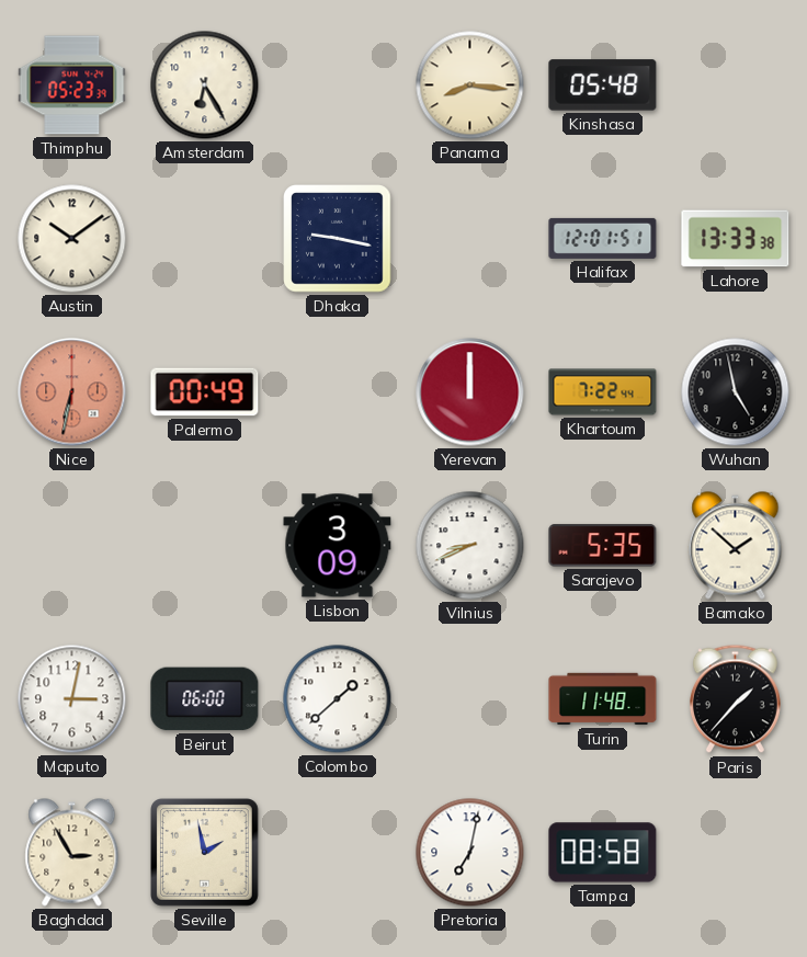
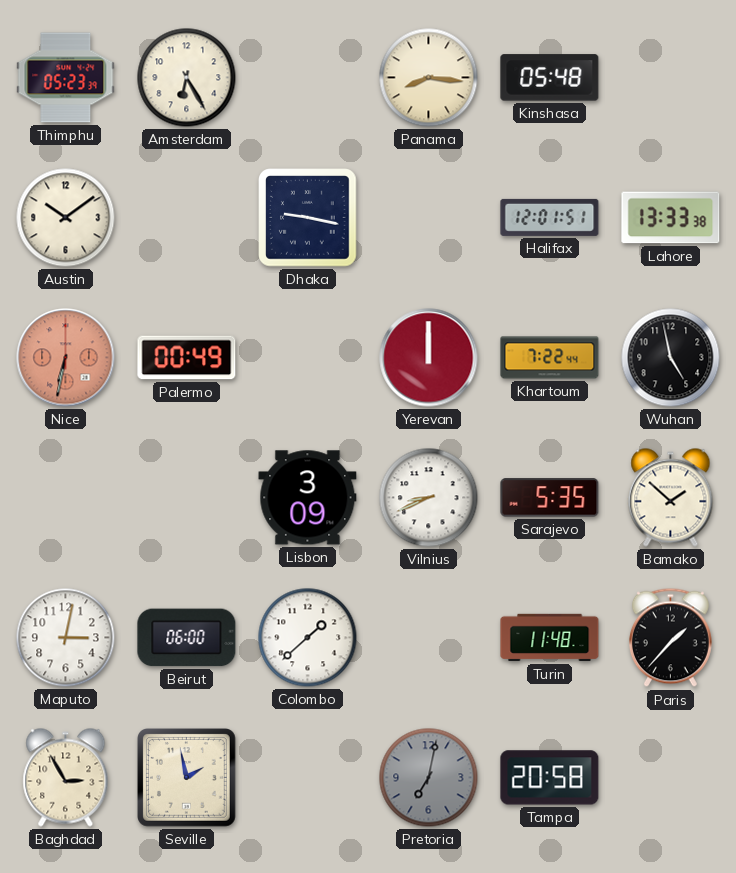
Pretoria dial: white -> grey
Tampa: 08:58 -> 20:58
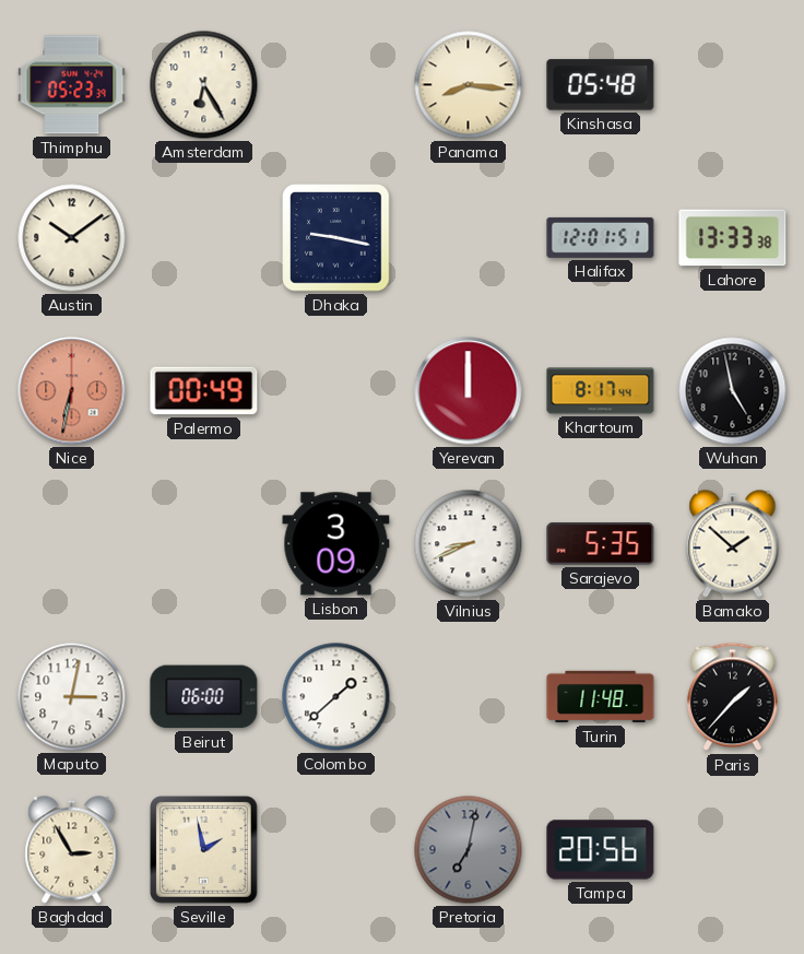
Khartoum: 7:22 -> 8:17
Tampa: 20:58 -> 20:56
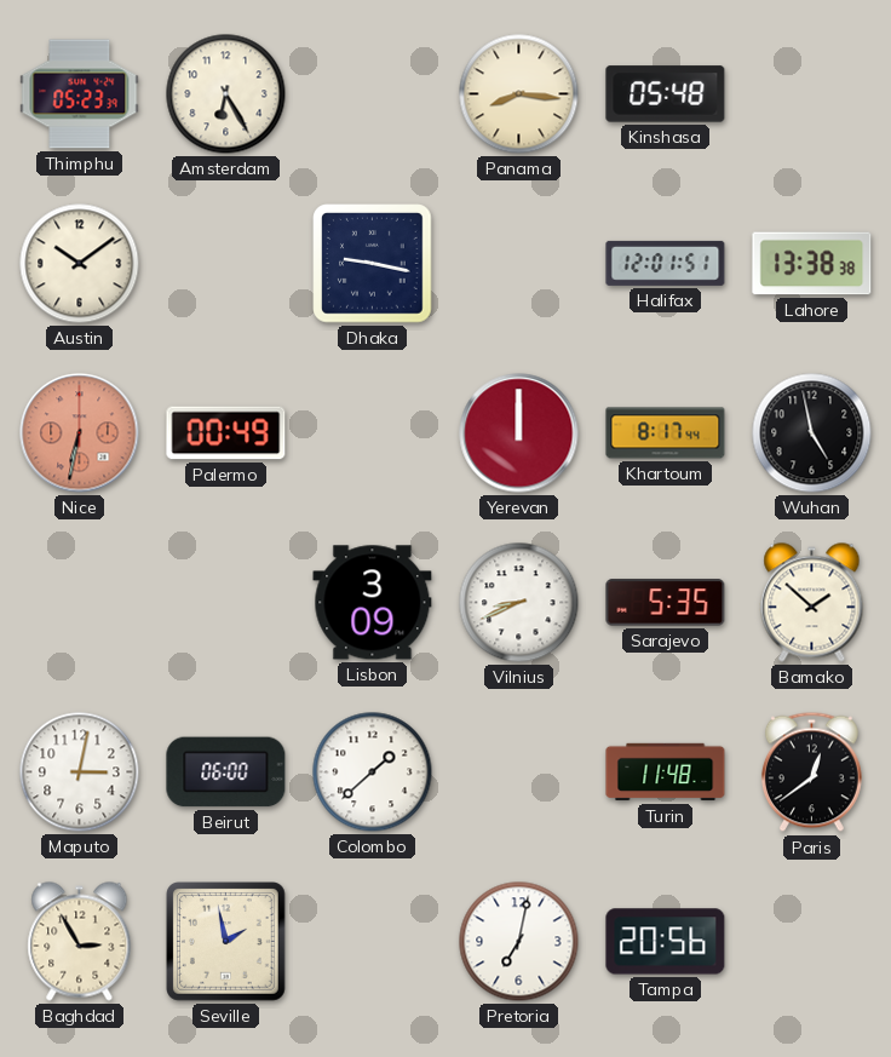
Lahore: 13:33 -> 13:38
Paris: 1:37 -> 12:39
Pretoria dial: grey -> white
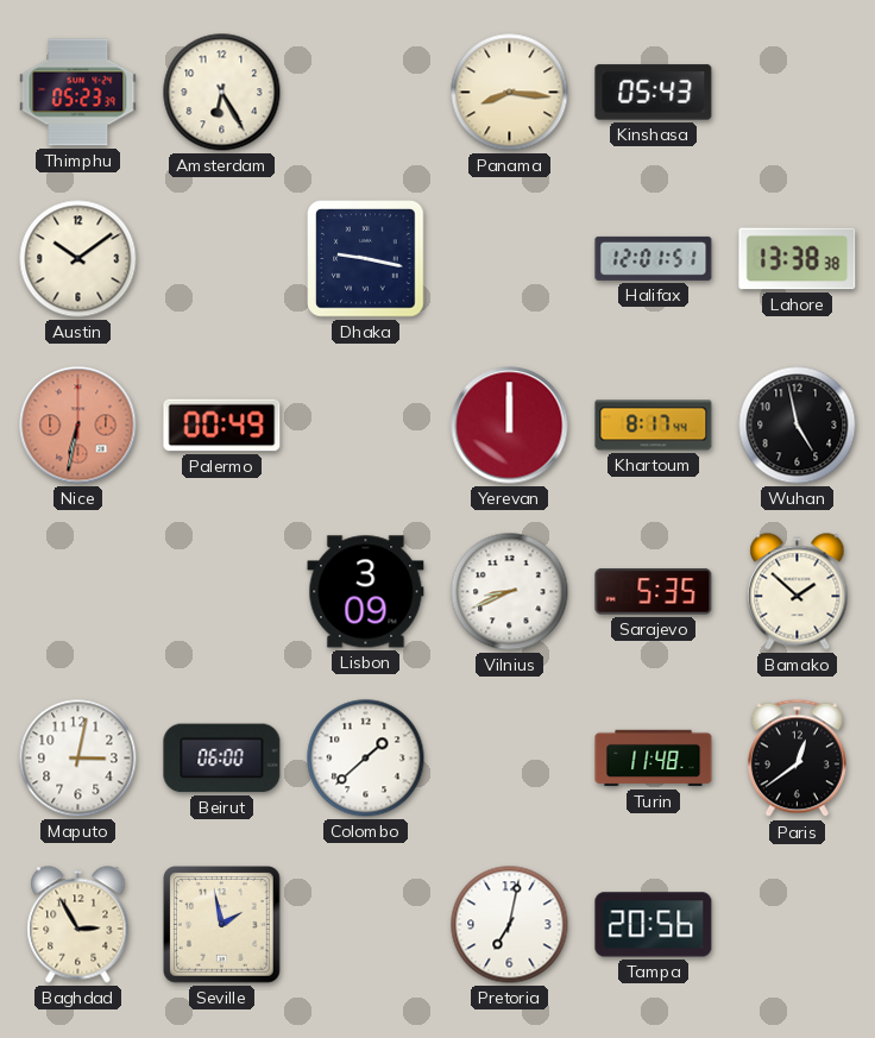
Kinshasa: 05:48 -> 05:43
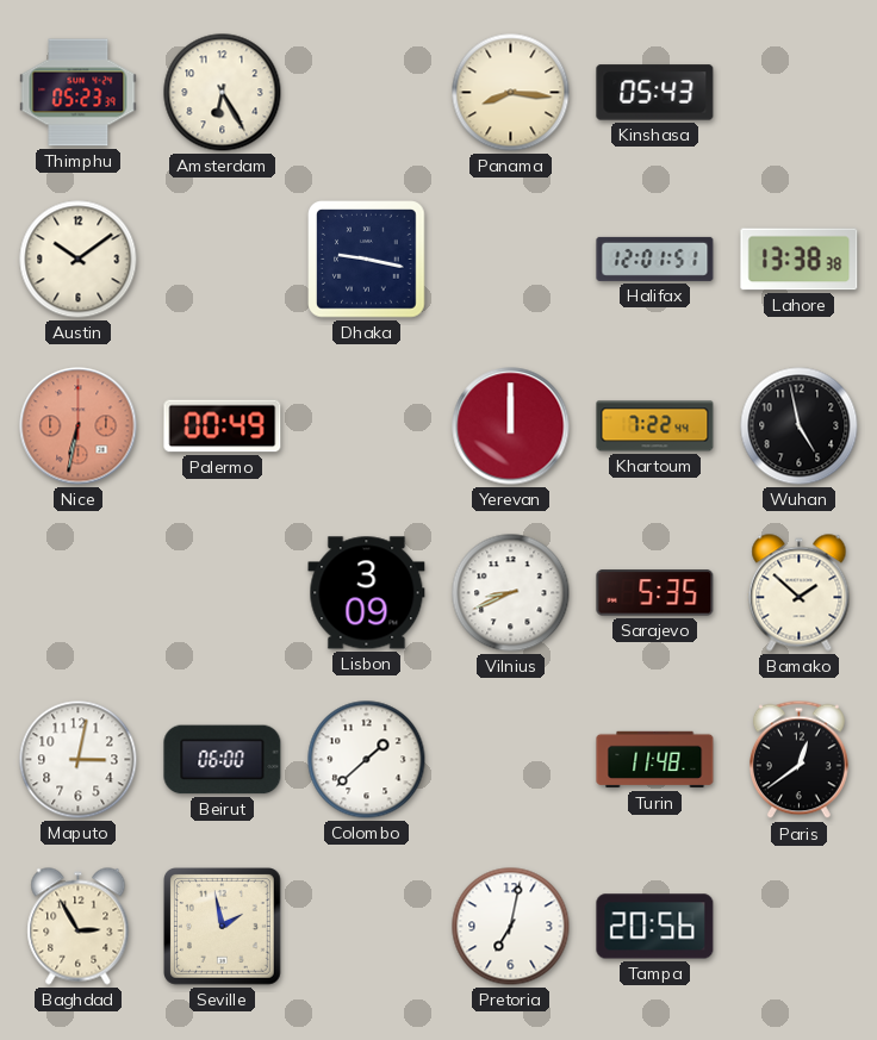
Khartoum: 8:17 -> 7:22
